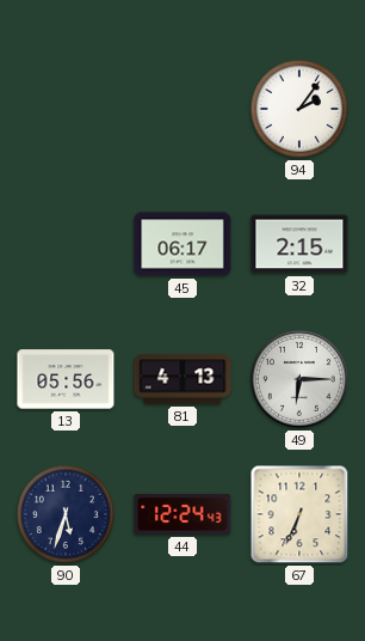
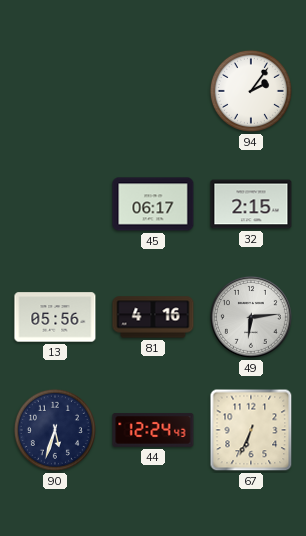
81: 4:13 -> 4:16
49: 6:15 -> 6:14
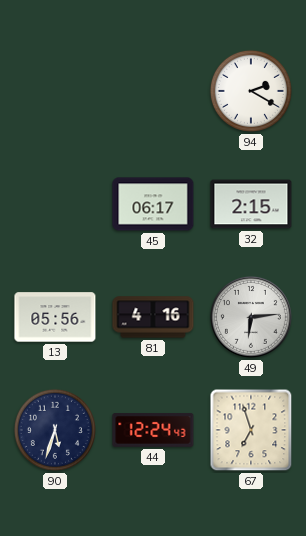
94: 2:06 -> 2:20
67: 6:34 -> 6:57
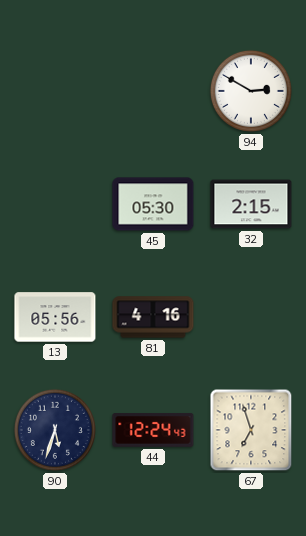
94: 2:20 -> 2:50
45: 06:17 -> 05:30
49: 6:14 -> none
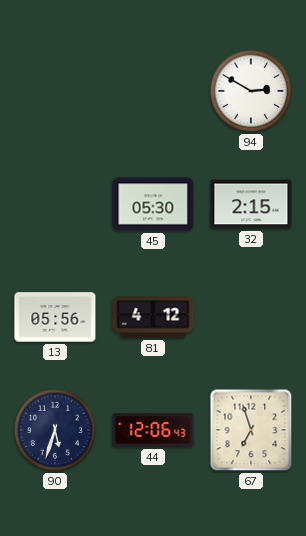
81: 4:16 -> 4:12
44: 12:24 -> 12:06
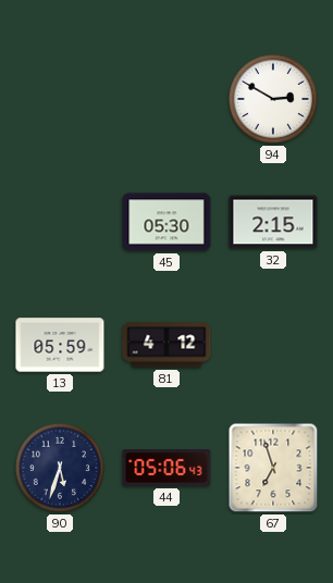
13: 05:56 -> 05:59
44: 12:06 -> 05:06
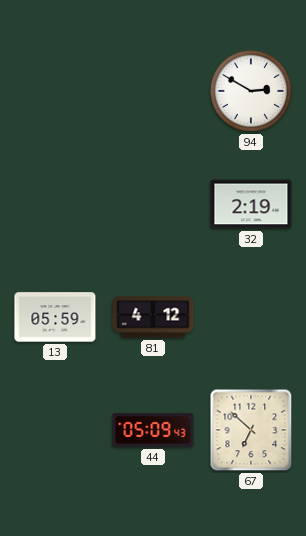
45: 05:30 -> none
32: 2:15 -> 2:19
90: 5:33 -> none
44: 05:06 -> 05:09
67: 6:57 -> 6:52
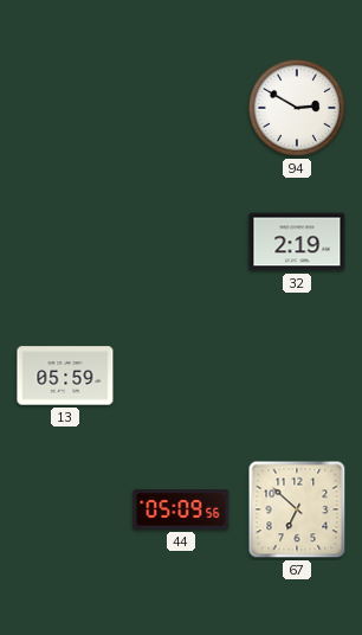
81: 4:12 -> none
44: 05:09:43 -> 05:09:56
